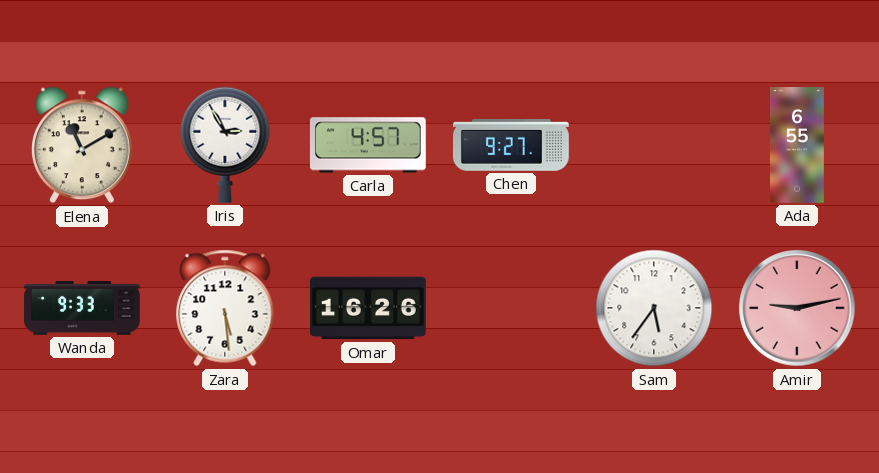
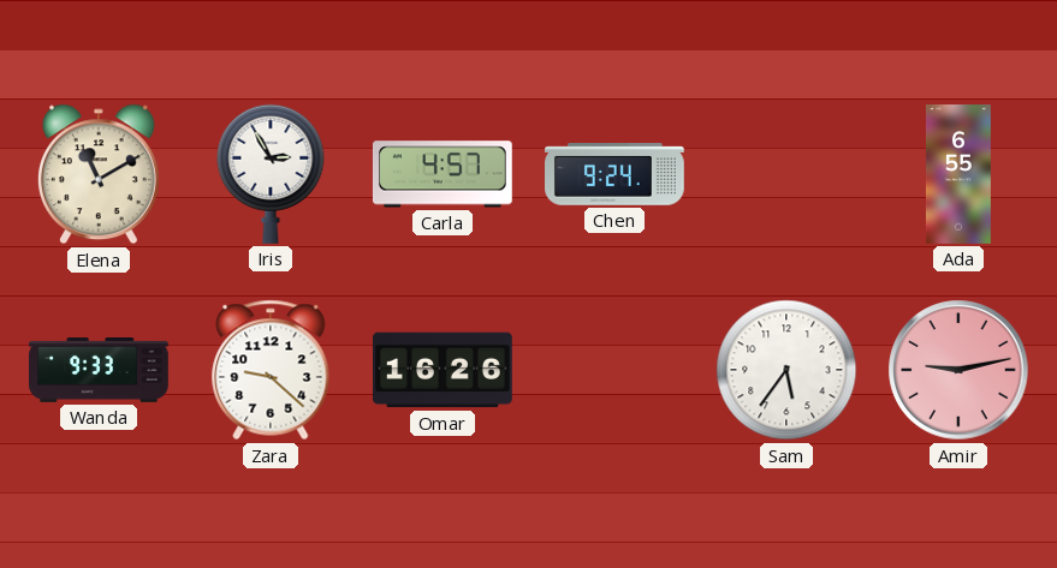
Chen: 9:27 -> 9:24
Zara: 5:29 -> 9:22
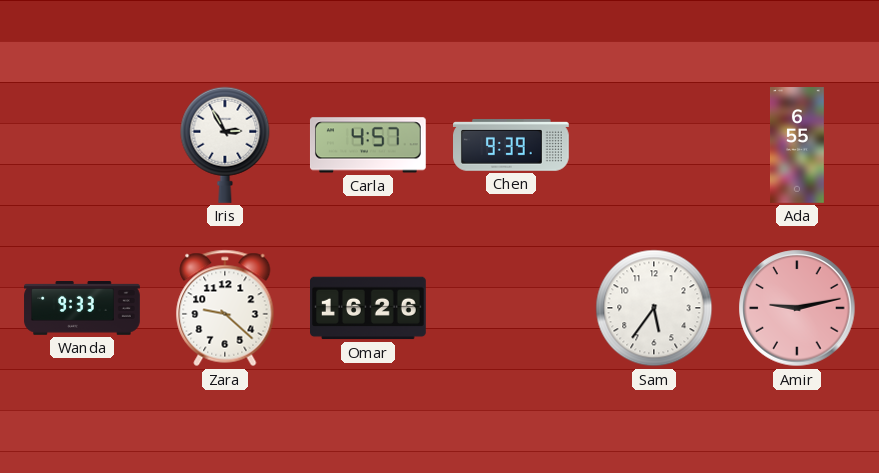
Elena: 11:10 -> none
Chen: 9:24 -> 9:39
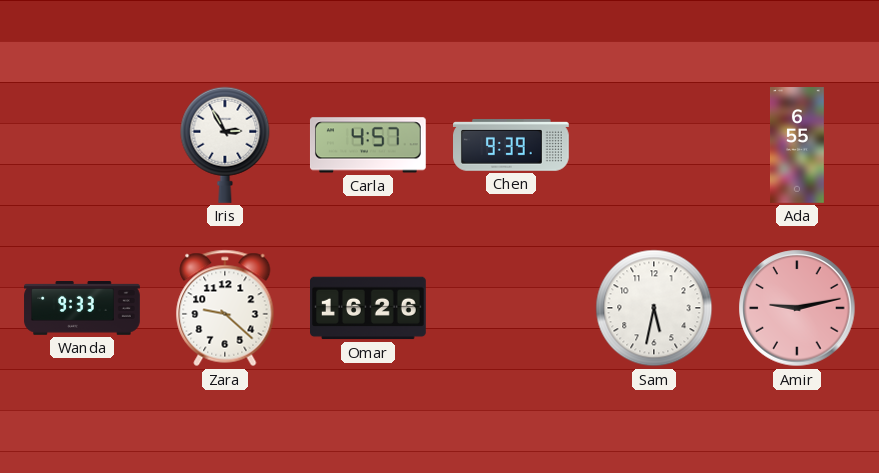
Sam: 5:36 -> 5:32
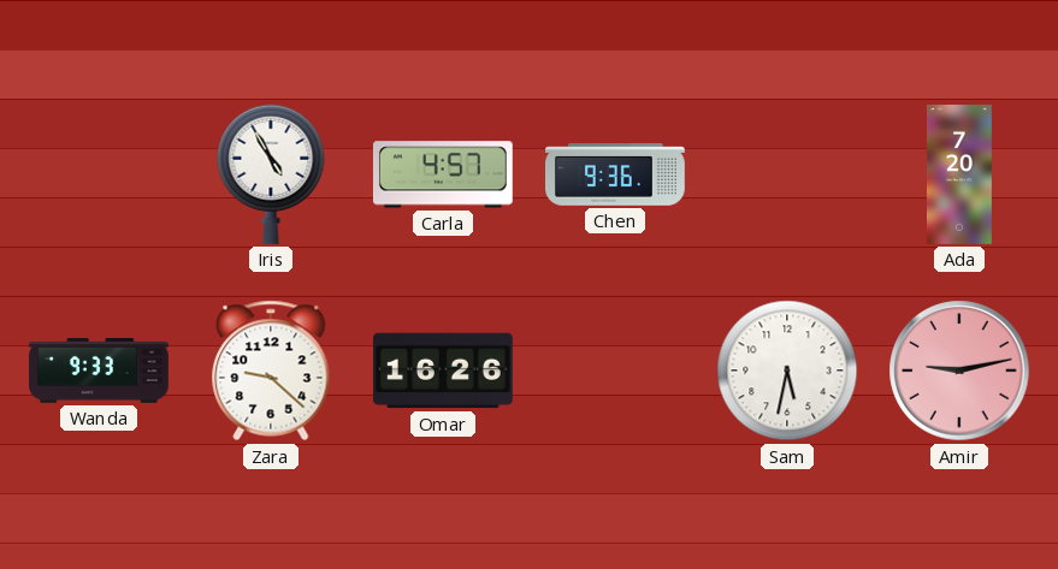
Iris: 2:55 -> 4:55
Chen: 9:39 -> 9:36
Ada: 6:55 -> 7:20
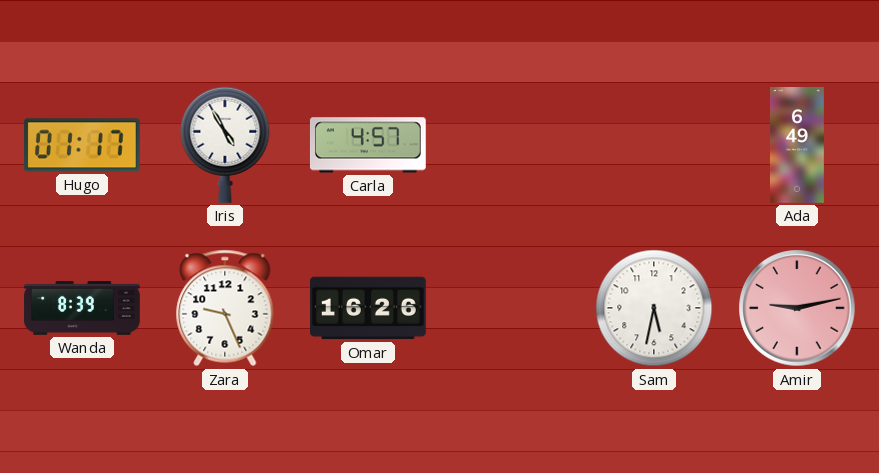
Hugo: none -> 01:17
Chen: 9:36 -> none
Ada: 7:20 -> 6:49
Wanda: 9:33 -> 8:39
Zara: 9:22 -> 9:26
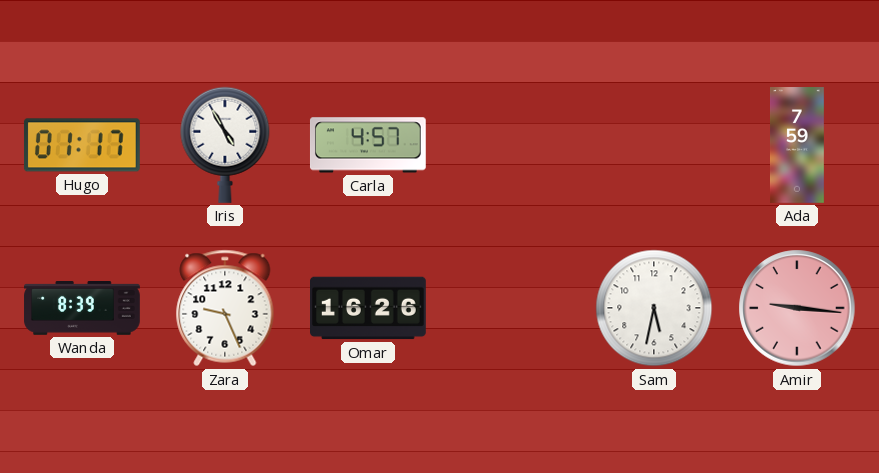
Ada: 6:49 -> 7:59
Amir: 9:13 -> 9:16
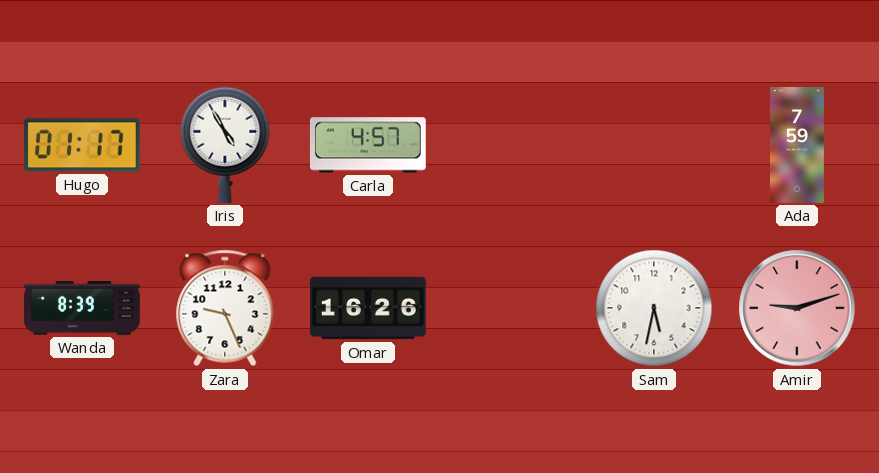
Amir: 9:16 -> 9:12
